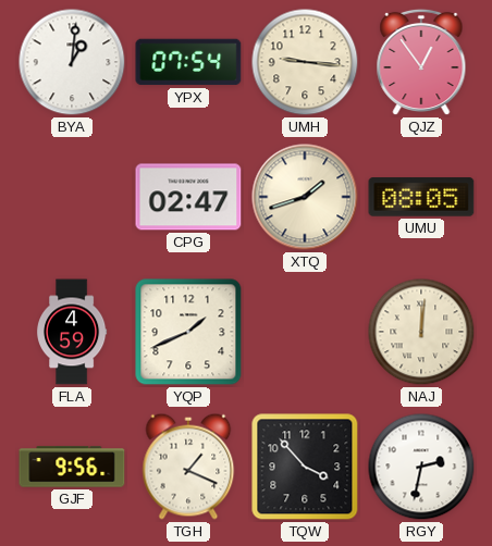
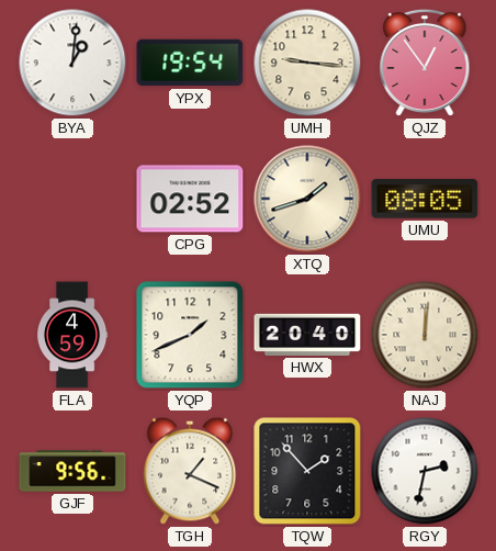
YPX: 07:54 -> 19:54
CPG: 02:47 -> 02:52
HWX: none -> 20:40
TQW: 3:53 -> 1:53
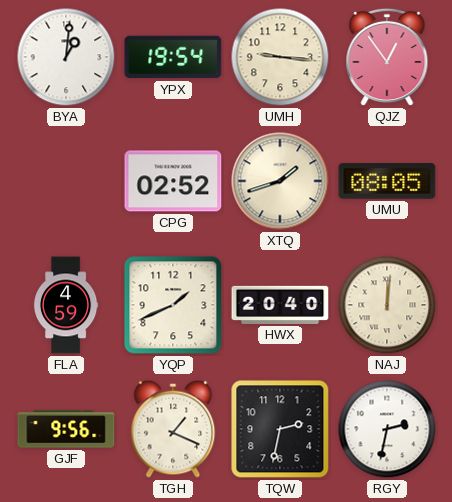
TQW: 1:53 -> 2:32
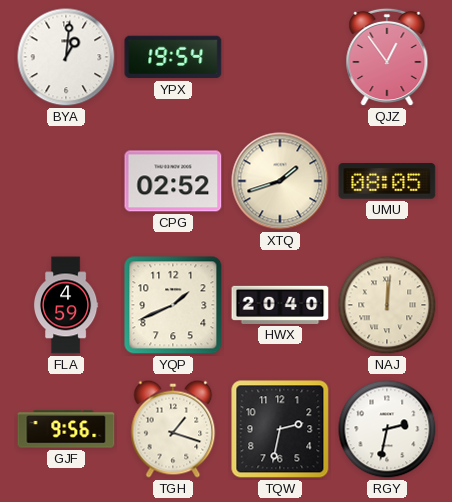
UMH: 9:16 -> none
TGH: 1:19 -> 1:18
